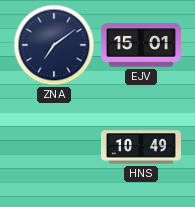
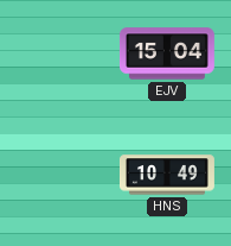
ZNA: 7:09 -> none
EJV: 15:01 -> 15:04
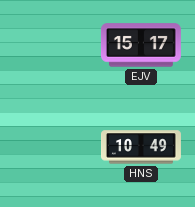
EJV: 15:04 -> 15:17
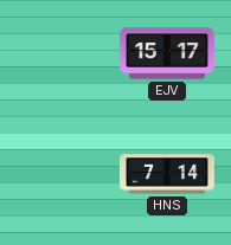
HNS: 10:49 -> 7:14
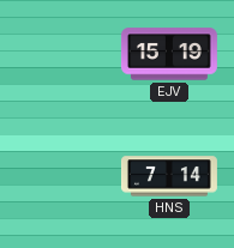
EJV: 15:17 -> 15:19
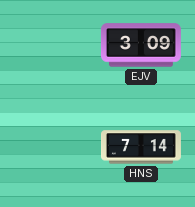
EJV: 15:19 -> 3:09
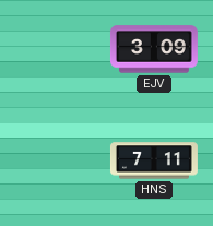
HNS: 7:14 -> 7:11
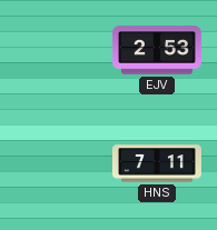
EJV: 3:09 -> 2:53
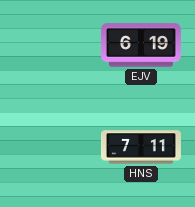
EJV: 2:53 -> 6:19
